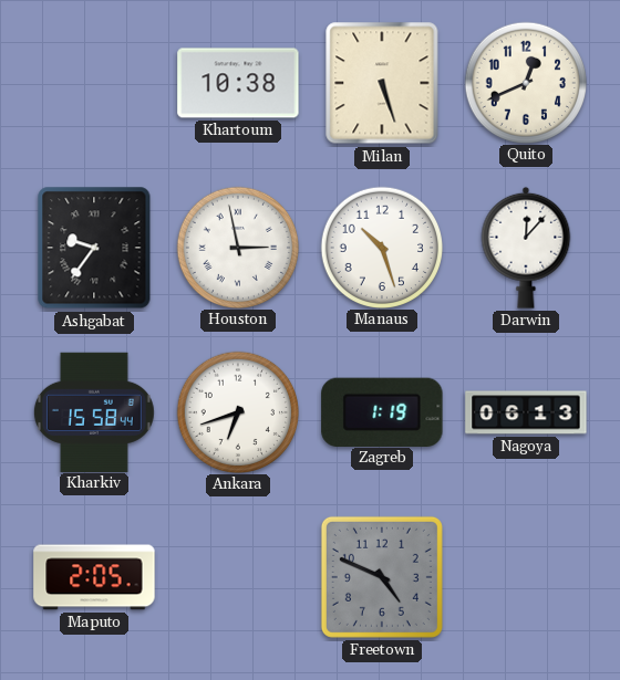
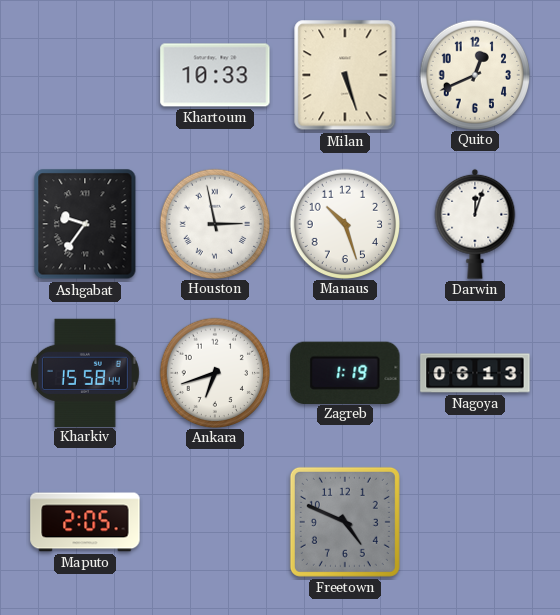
Khartoum: 10:38 -> 10:33
Darwin: 12:07 -> 12:03
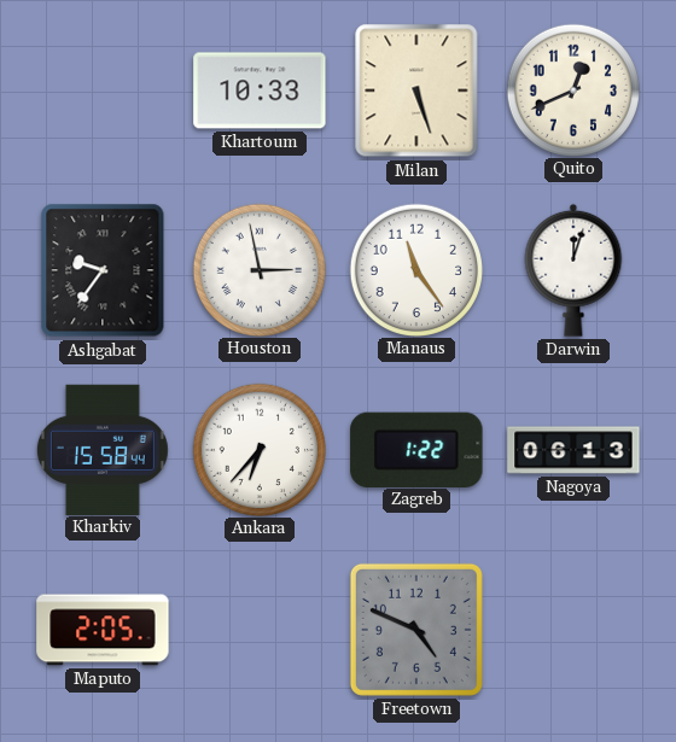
Manaus: 10:27 -> 11:24
Ankara: 6:42 -> 6:37
Zagreb: 1:19 -> 1:22
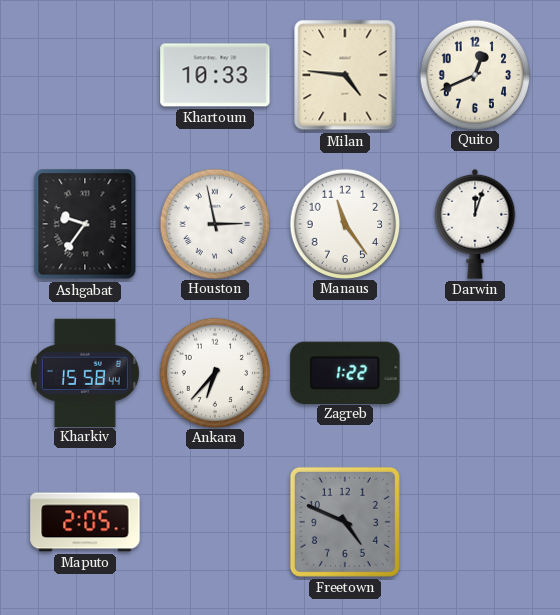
Milan: 5:27 -> 4:46
Nagoya: 06:13 -> none
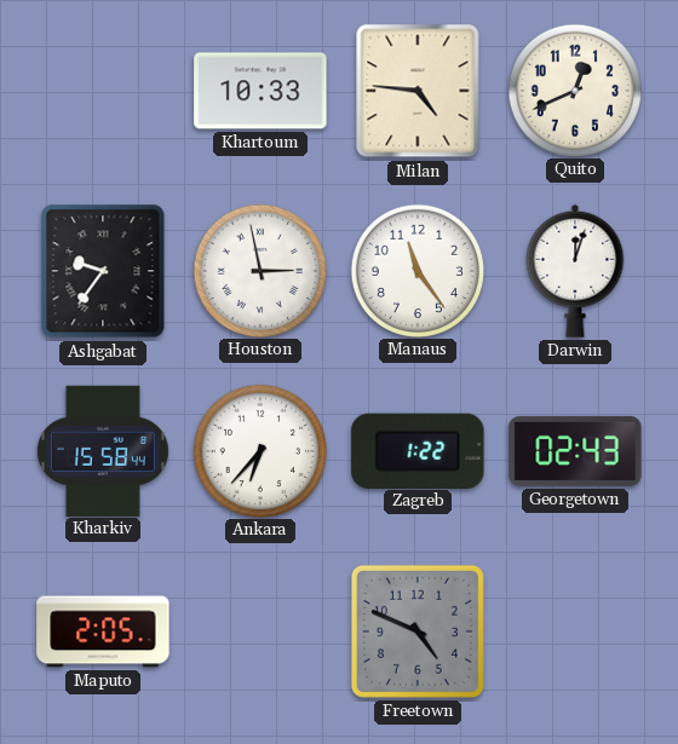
Georgetown: none -> 02:43
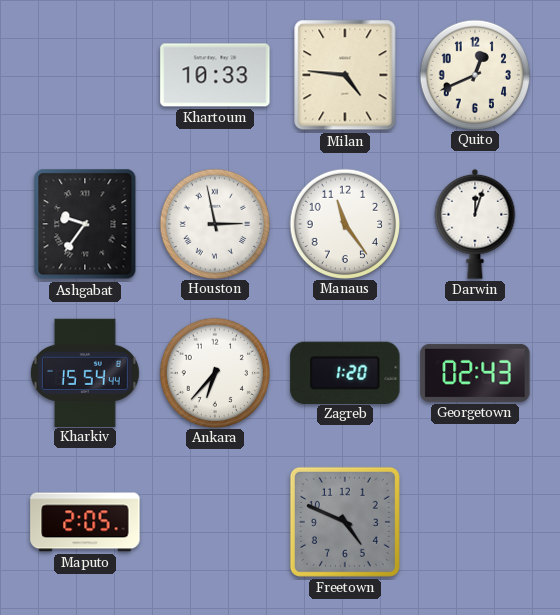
Kharkiv: 15:58 -> 15:54
Zagreb: 1:22 -> 1:20
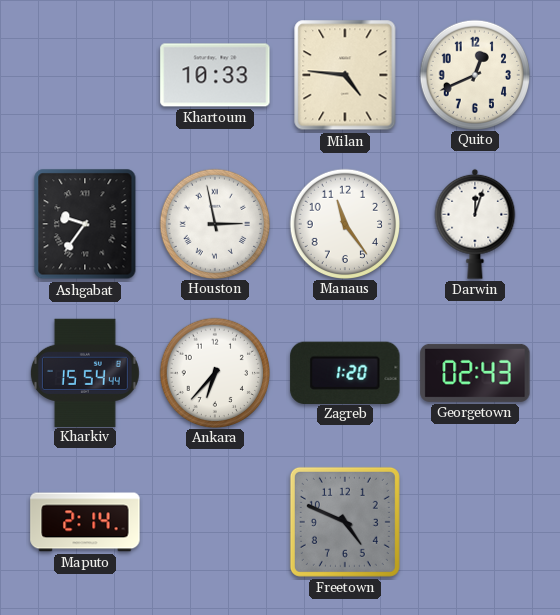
Maputo: 2:05 -> 2:14
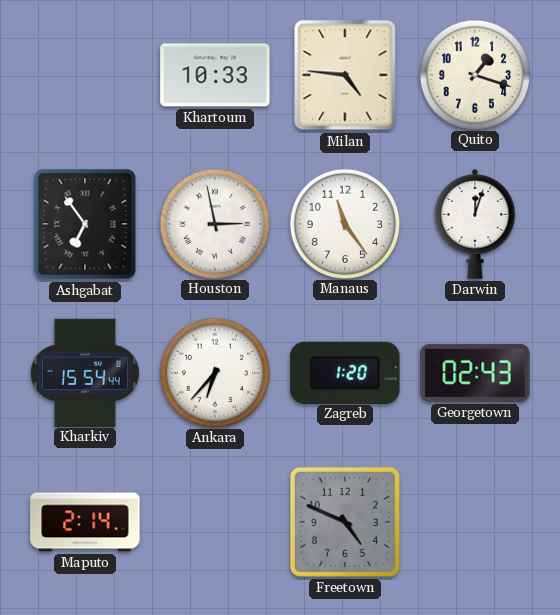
Quito: 12:41 -> 1:18
Ashgabat: 9:36 -> 6:54
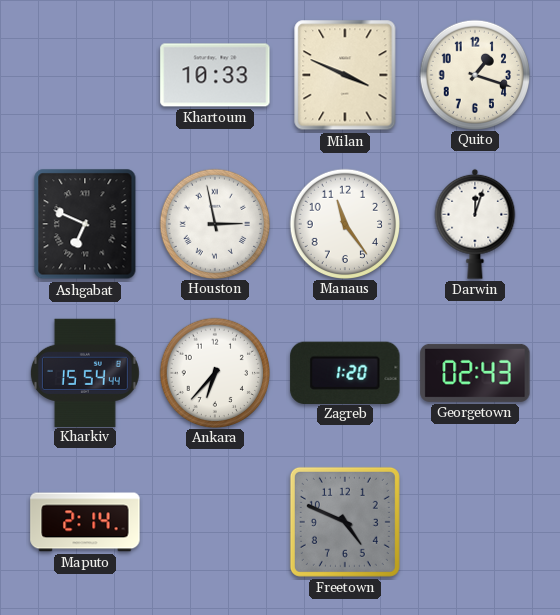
Milan: 4:46 -> 3:49
Ashgabat: 6:54 -> 6:49
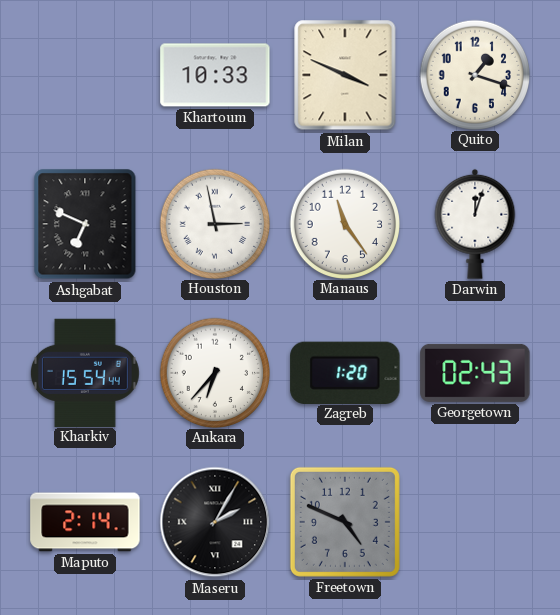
Maseru: none -> 2:05
